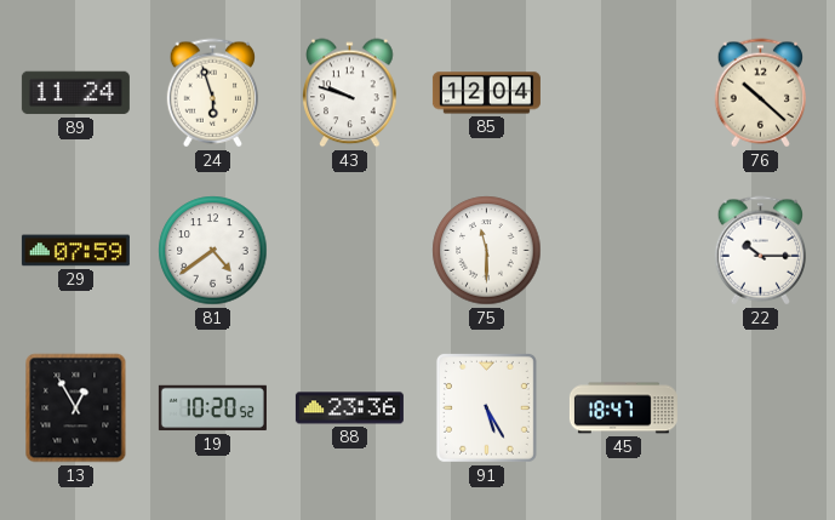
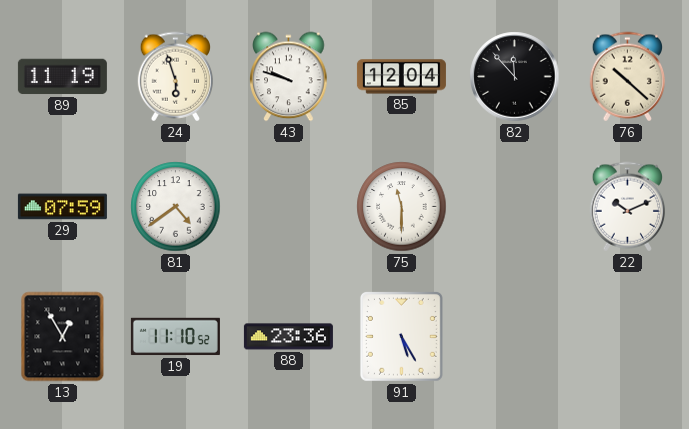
89: 11:24 -> 11:19
82: none -> 11:53
22: 10:15 -> 10:11
19: 10:20 -> 11:10
45: 18:47 -> none
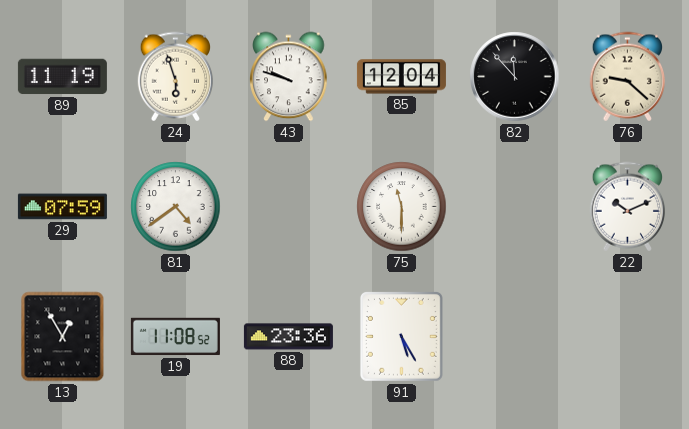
76: 10:22 -> 9:22
19: 11:10 -> 11:08
